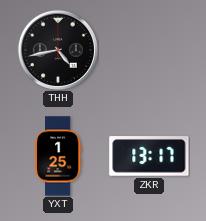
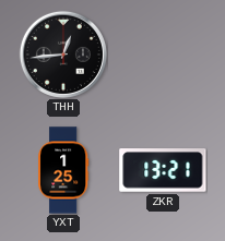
THH: 4:43 -> 12:44
ZKR: 13:17 -> 13:21
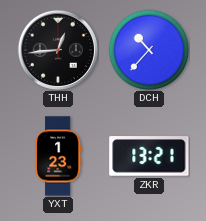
DCH: none -> 10:37
YXT: 1:25 -> 1:23
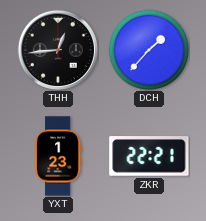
DCH: 10:37 -> 1:37
ZKR: 13:21 -> 22:21
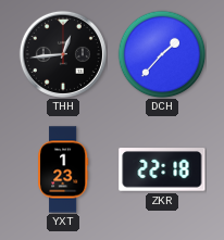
ZKR: 22:21 -> 22:18
